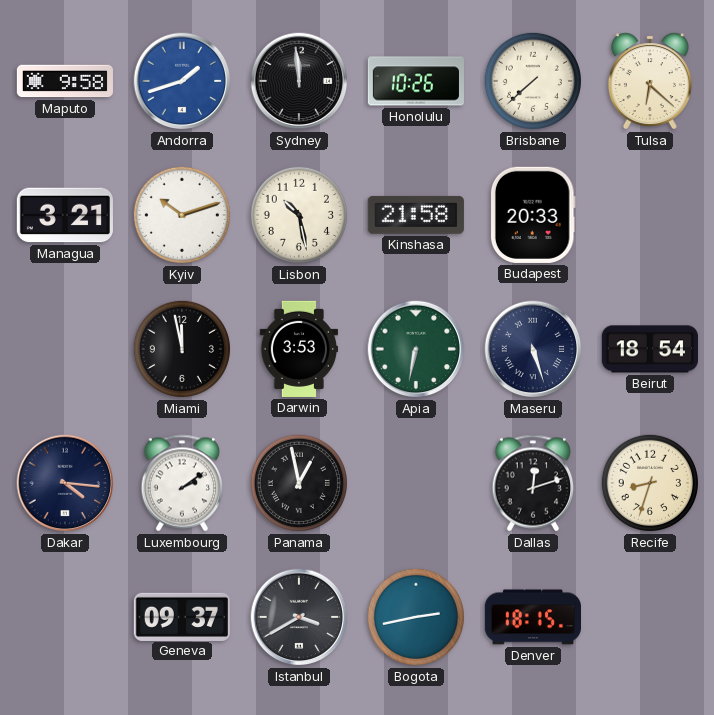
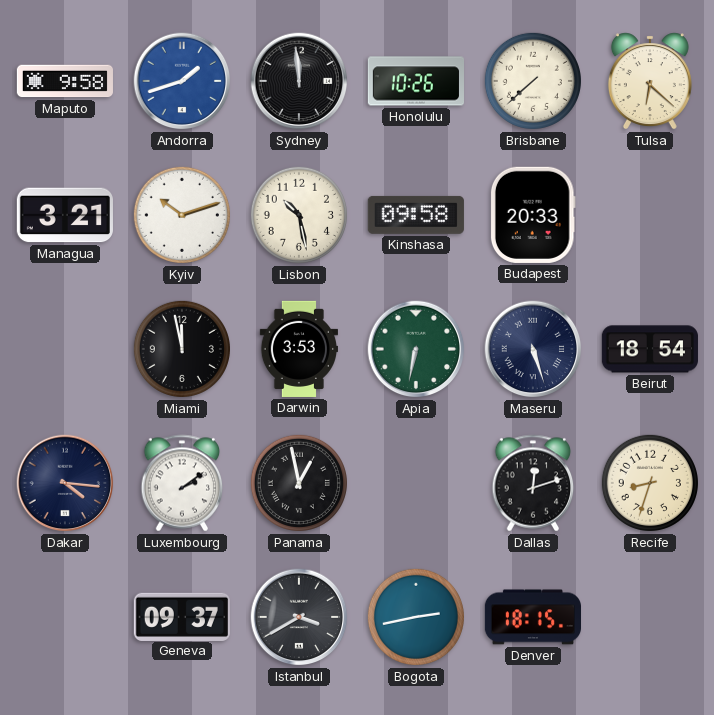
Kinshasa: 21:58 -> 09:58
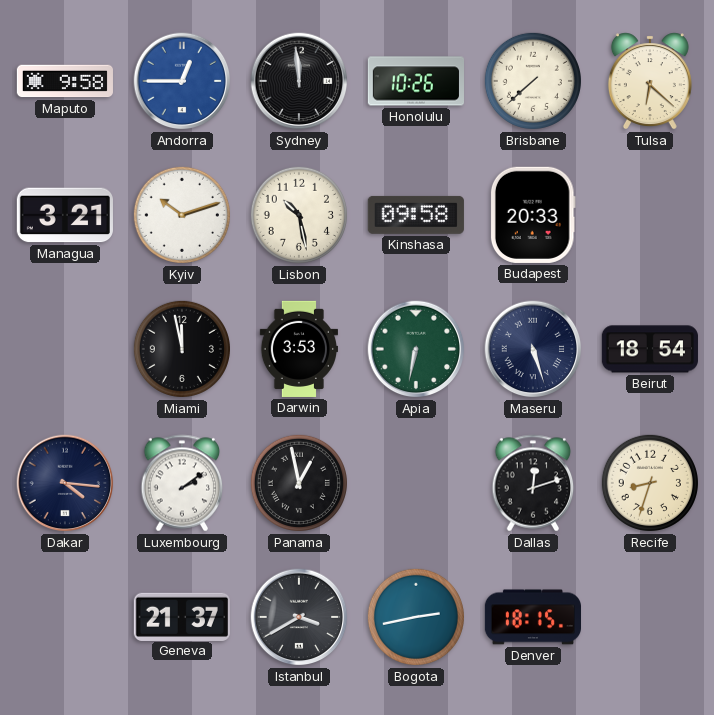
Andorra: 1:42 -> 12:45
Geneva: 09:37 -> 21:37
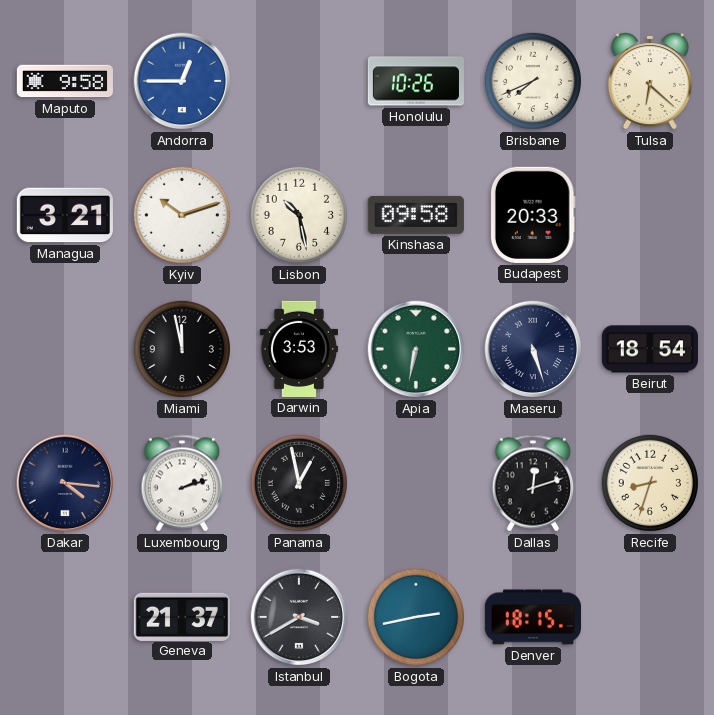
Sydney: 11:59 -> none
Brisbane: 7:38 -> 7:41
Luxembourg: 2:09 -> 2:12
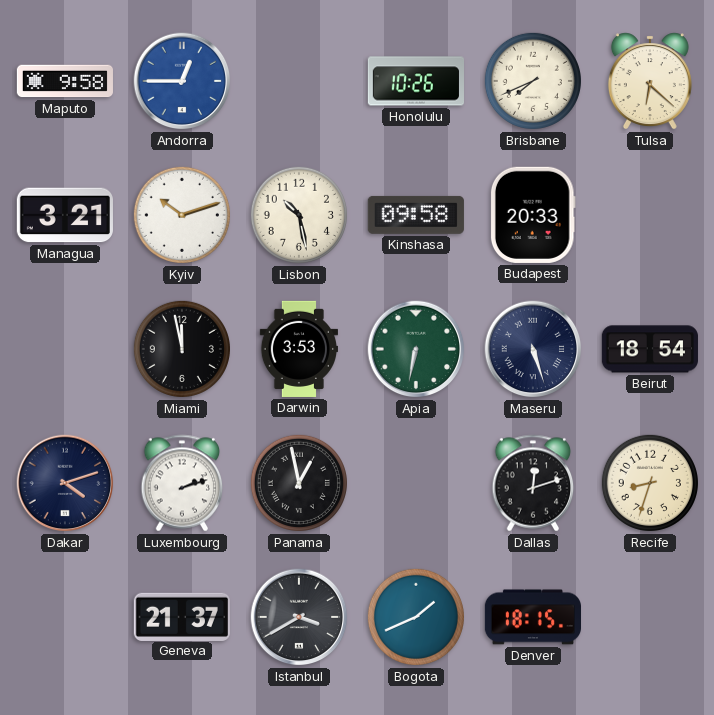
Dakar: 4:16 -> 4:12
Bogota: 2:43 -> 1:41
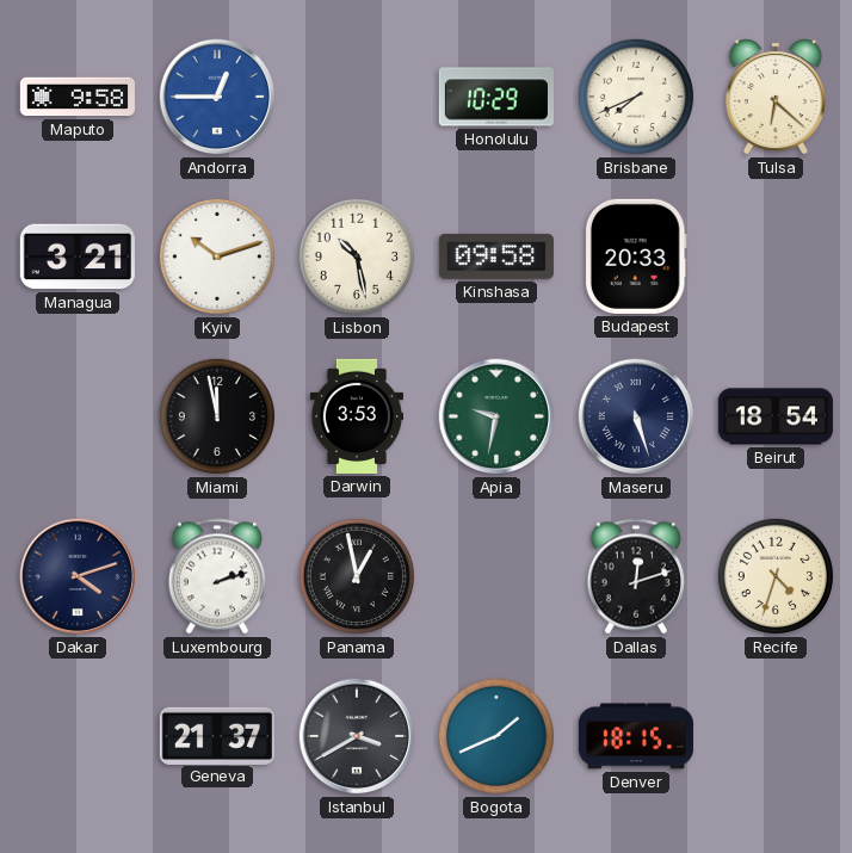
Honolulu: 10:26 -> 10:29
Apia: 6:32 -> 9:32
Recife: 8:33 -> 4:33
